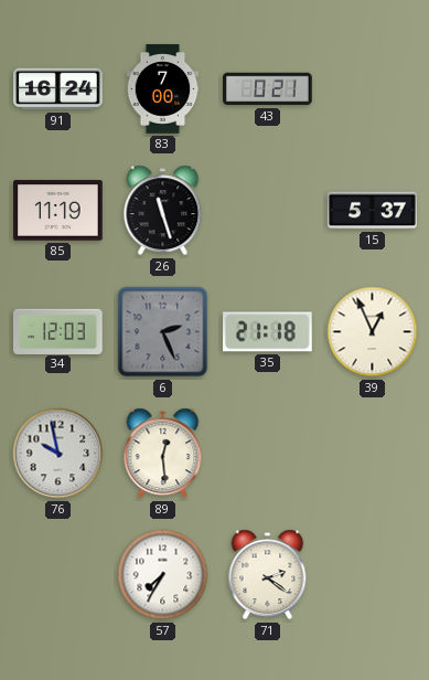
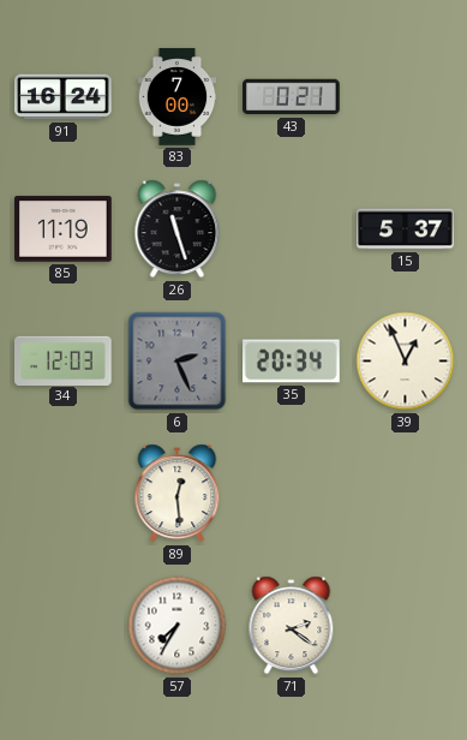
35: 21:18 -> 20:34
76: 9:58 -> none
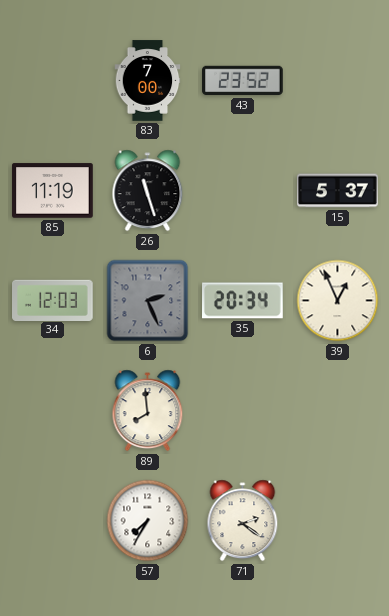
91: 16:24 -> none
43: 0:21 -> 23:52
89: 12:29 -> 7:59
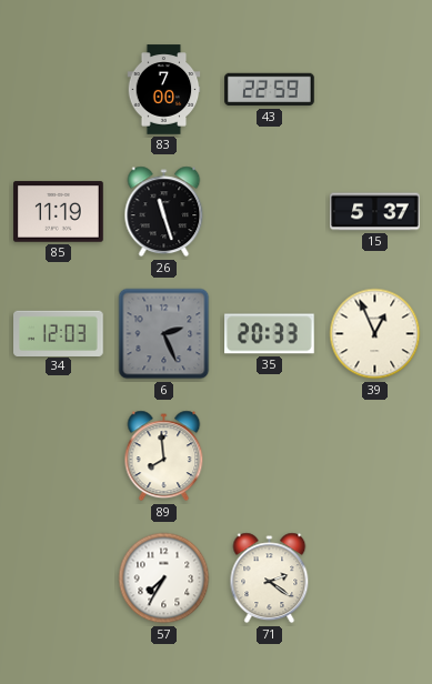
43: 23:52 -> 22:59
35: 20:34 -> 20:33
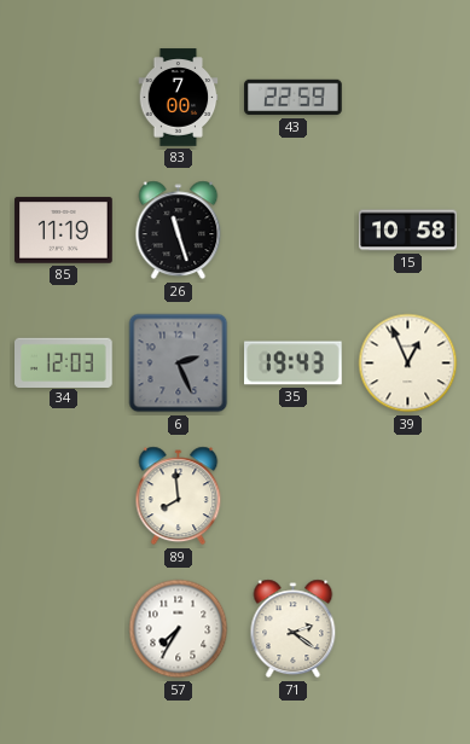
15: 5:37 -> 10:58
35: 20:33 -> 19:43
